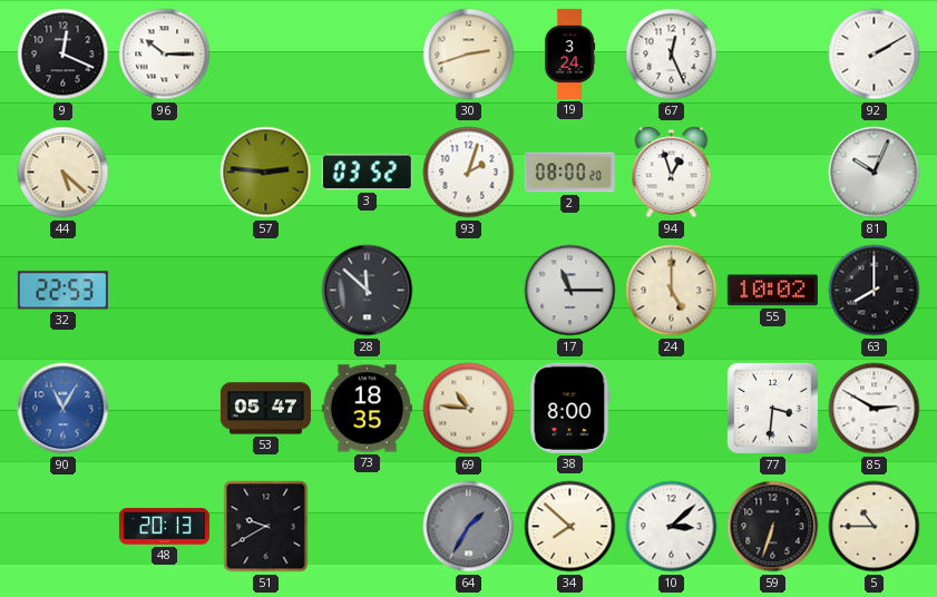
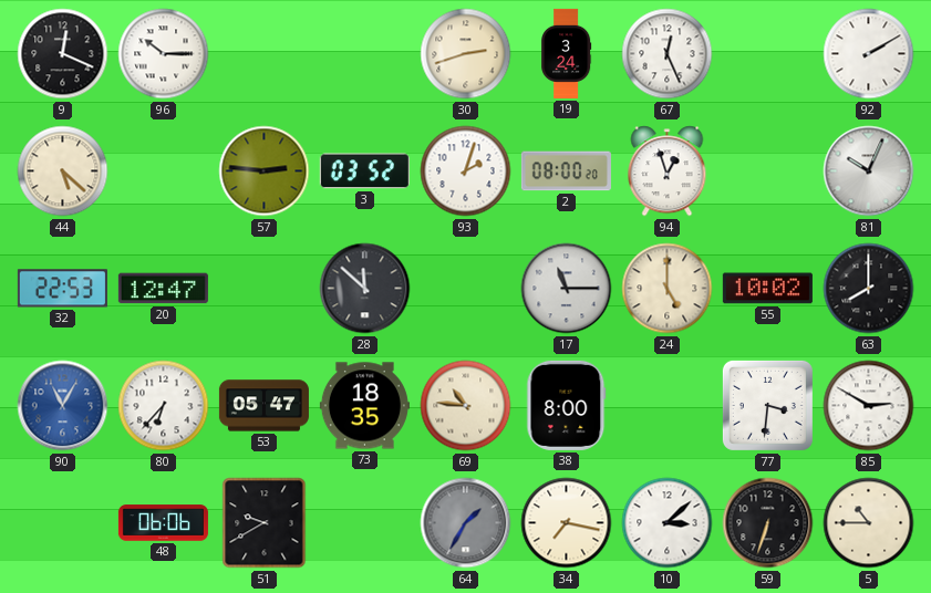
20: none -> 12:47
80: none -> 6:37
48: 20:13 -> 06:06
34: 7:52 -> 7:17
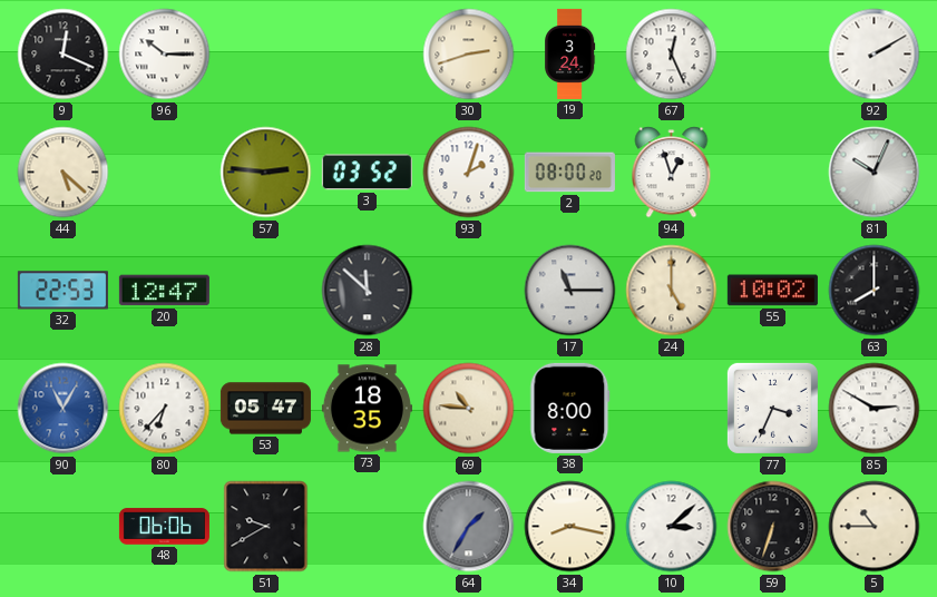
77: 3:31 -> 3:34
34: 7:17 -> 8:17
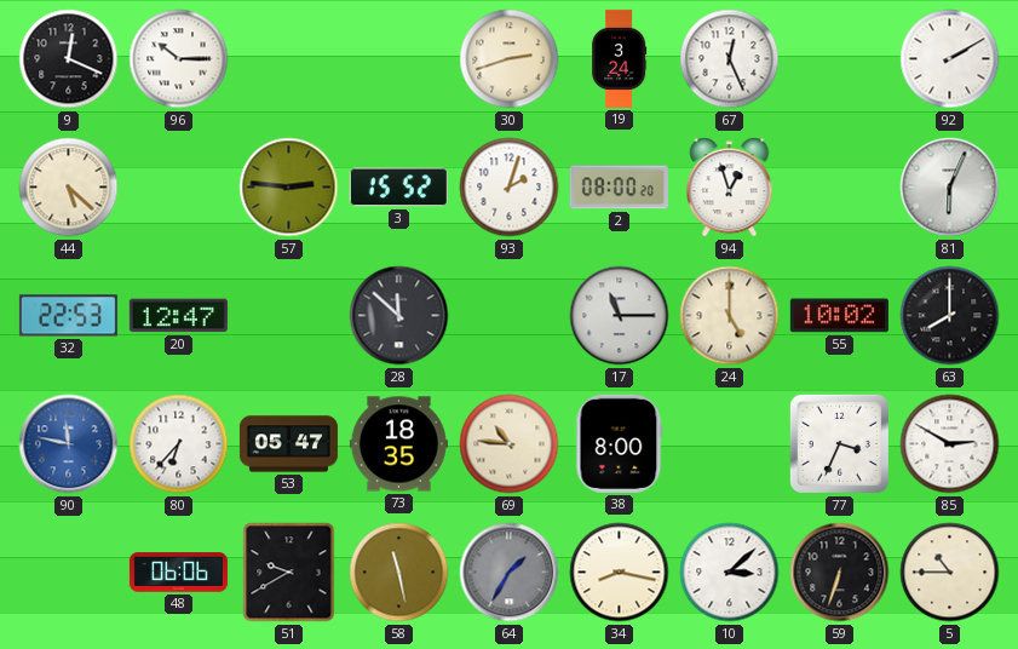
3: 03:52 -> 15:52
81: 10:04 -> 6:04
90: 11:05 -> 11:47
58: none -> 11:28
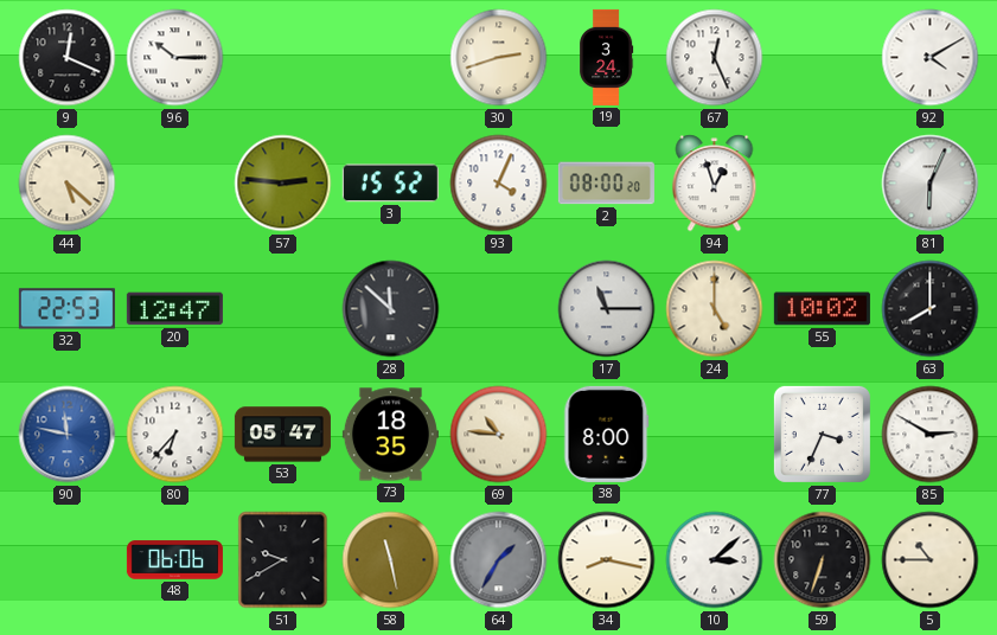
92: 2:10 -> 4:10
93: 2:03 -> 4:04
